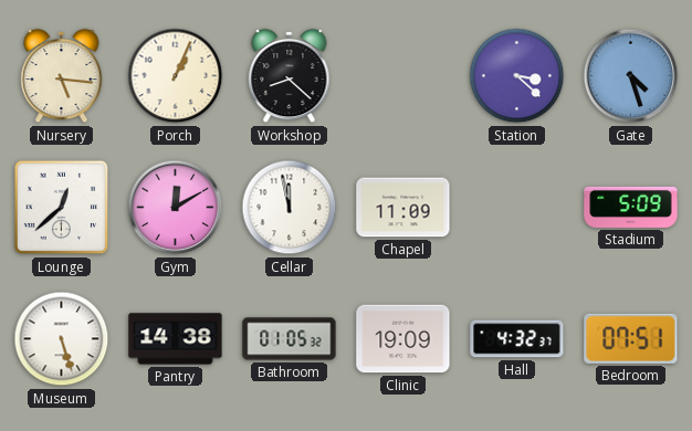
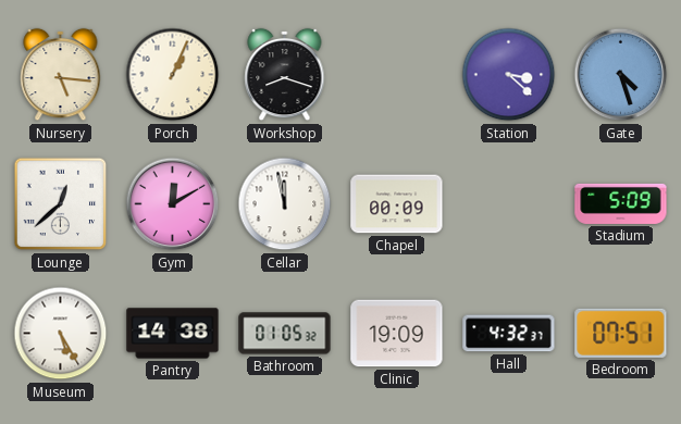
Workshop: 8:22 -> 8:18
Chapel: 11:09 -> 00:09
Museum: 5:27 -> 5:25
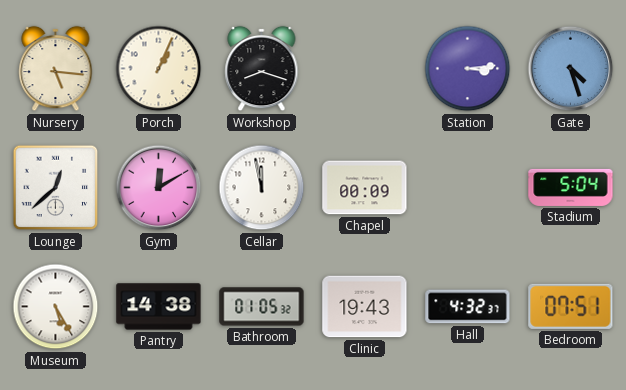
Station: 3:22 -> 3:14
Stadium: 5:09 -> 5:04
Clinic: 19:09 -> 19:43
